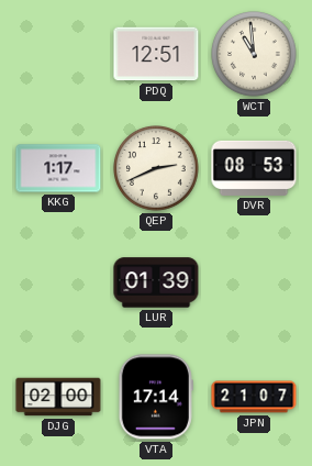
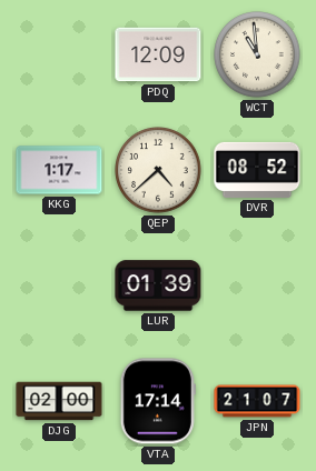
PDQ: 12:51 -> 12:09
QEP: 2:41 -> 4:38
DVR: 08:53 -> 08:52
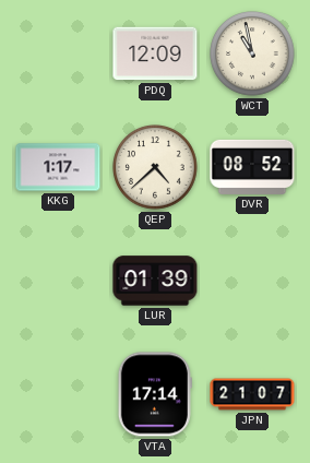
WCT: 10:59 -> 10:58
DJG: 02:00 -> none
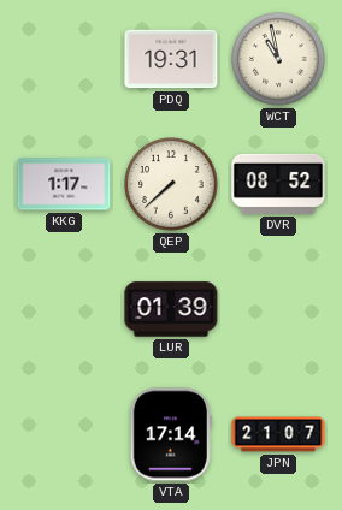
PDQ: 12:09 -> 19:31
QEP: 4:38 -> 7:38
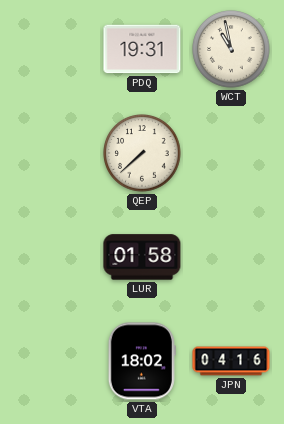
KKG: 1:17 -> none
DVR: 08:52 -> none
LUR: 01:39 -> 01:58
VTA: 17:14 -> 18:02
JPN: 21:07 -> 04:16
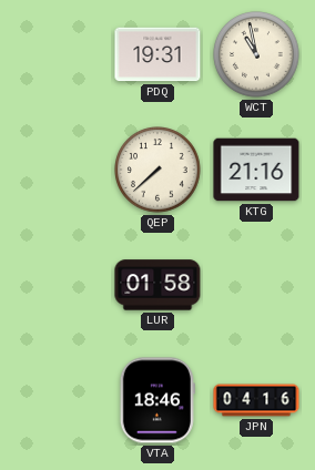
KTG: none -> 21:16
VTA: 18:02 -> 18:46
